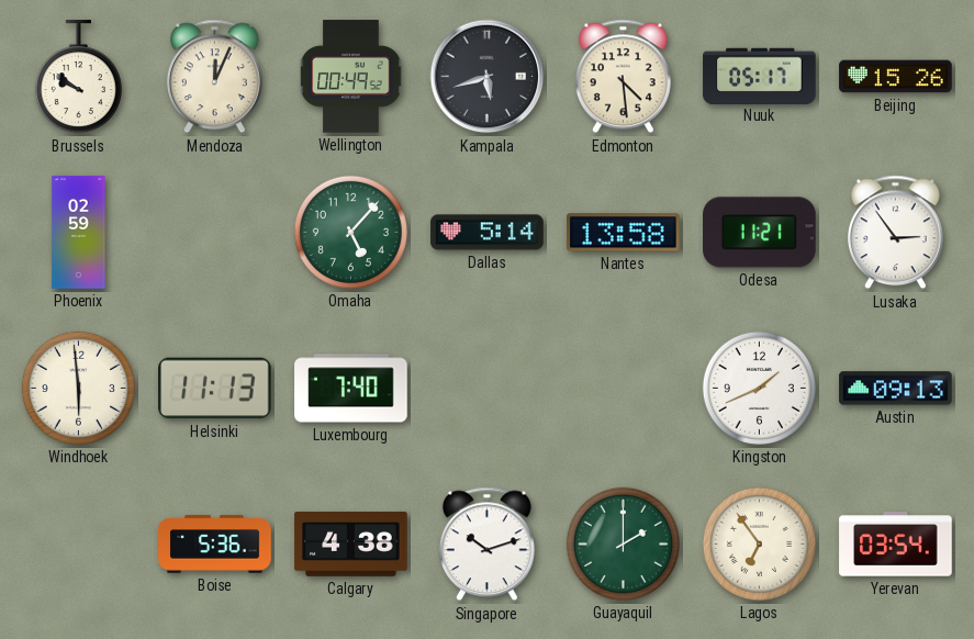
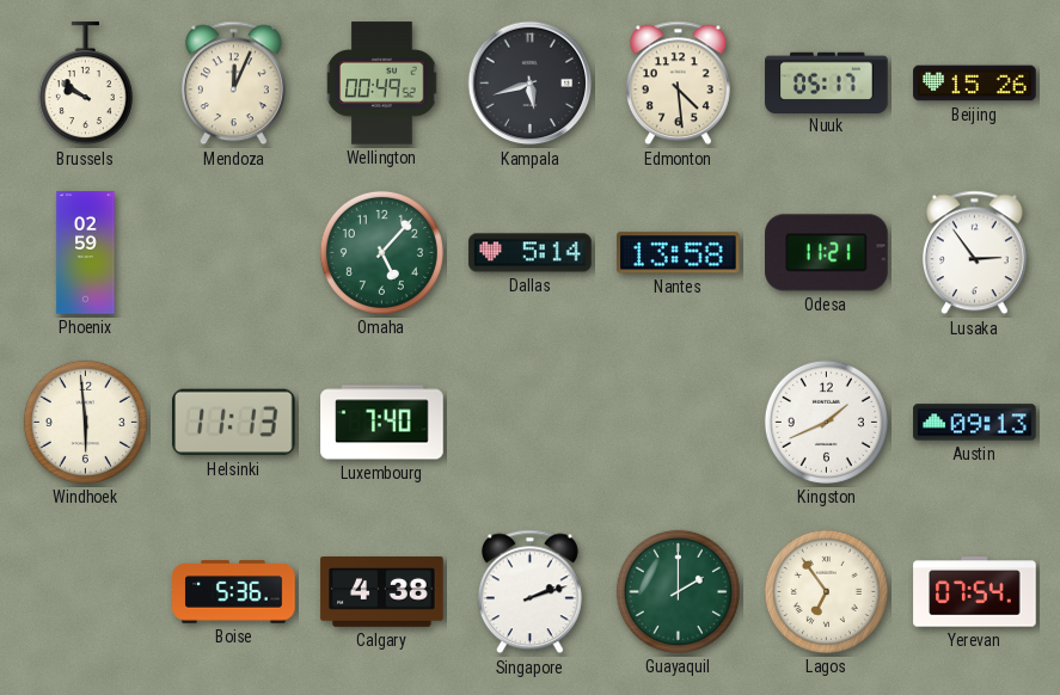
Singapore: 10:12 -> 2:12
Yerevan: 03:54 -> 07:54
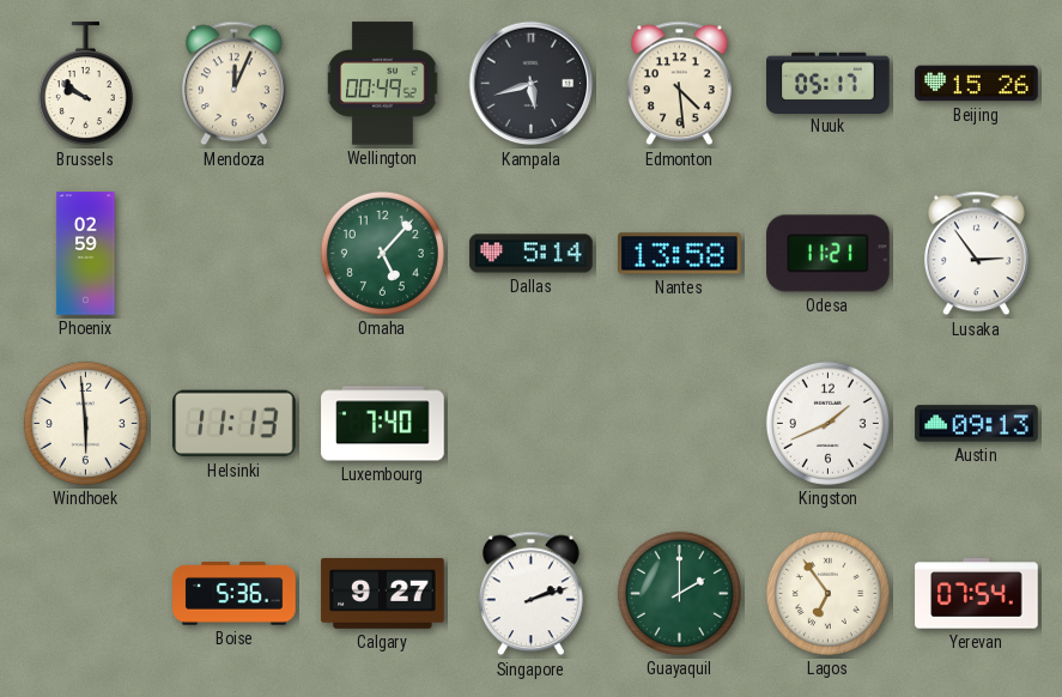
Calgary: 4:38 -> 9:27
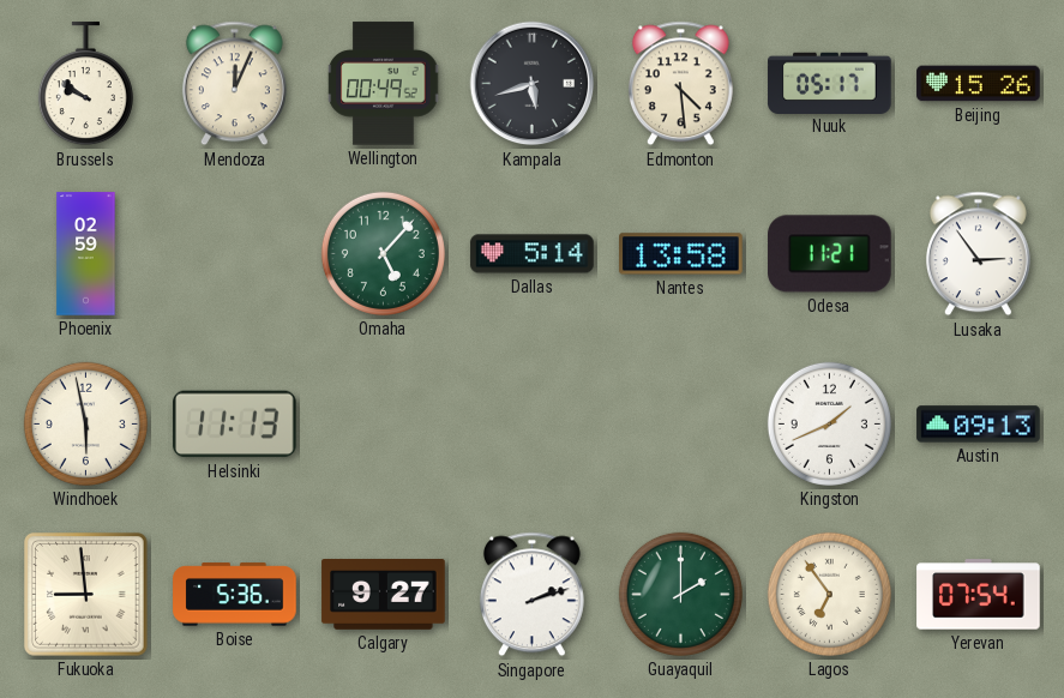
Windhoek: 5:59 -> 5:58
Luxembourg: 7:40 -> none
Fukuoka: none -> 8:59
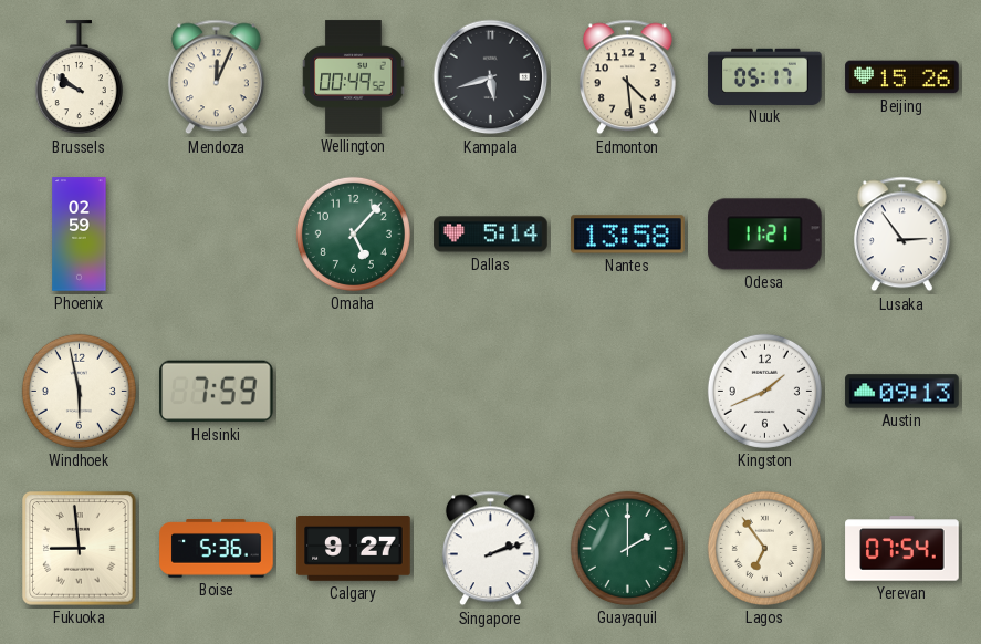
Helsinki: 11:13 -> 7:59
